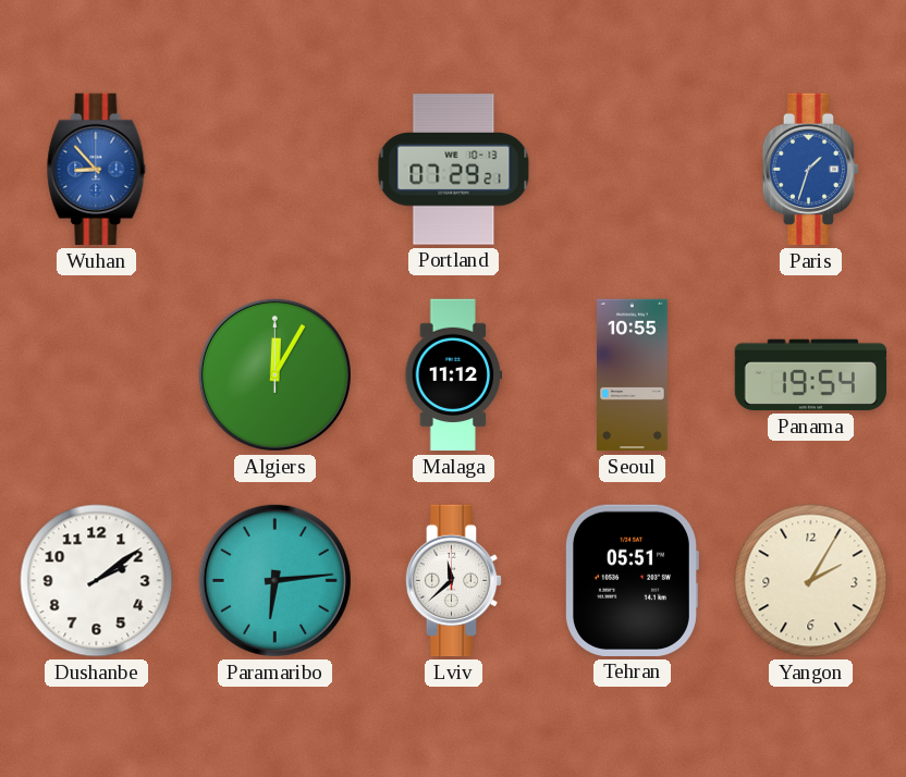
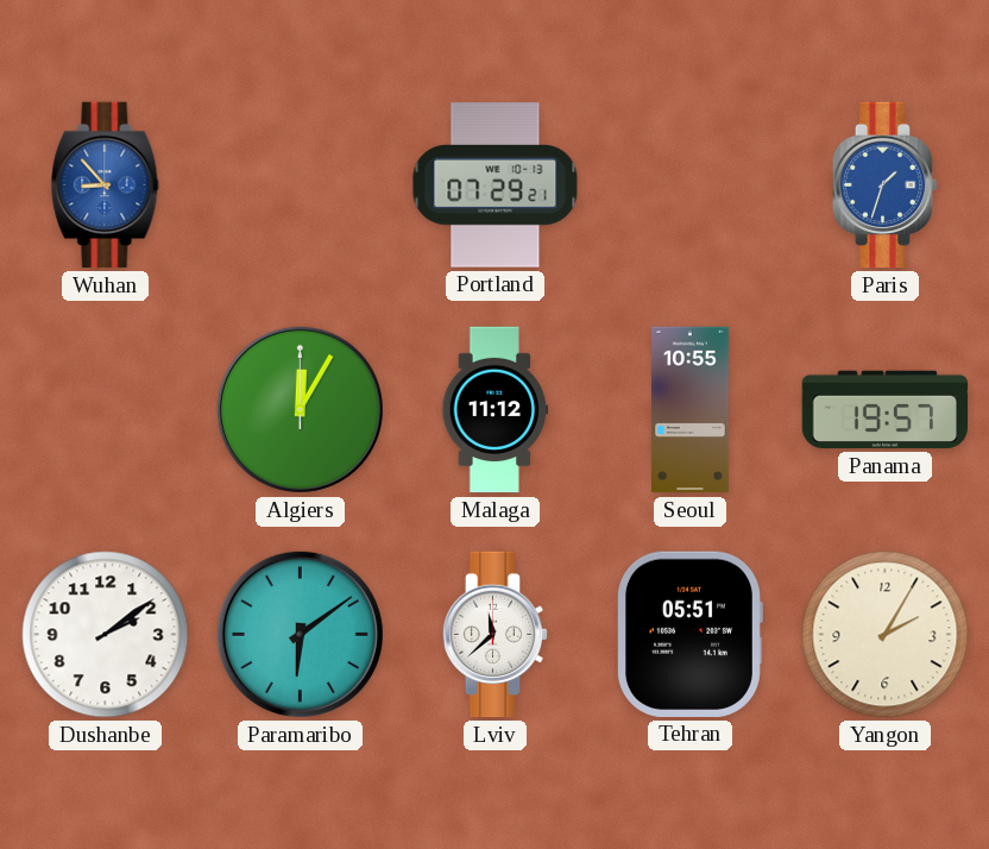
Panama: 19:54 -> 19:57
Paramaribo: 6:14 -> 6:09
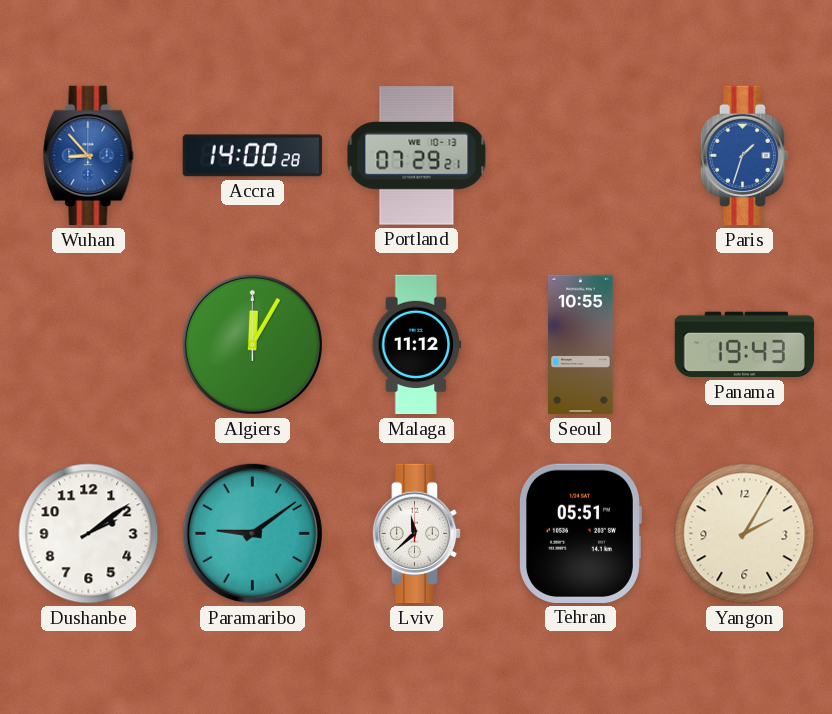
Accra: none -> 14:00
Panama: 19:57 -> 19:43
Paramaribo: 6:09 -> 9:09
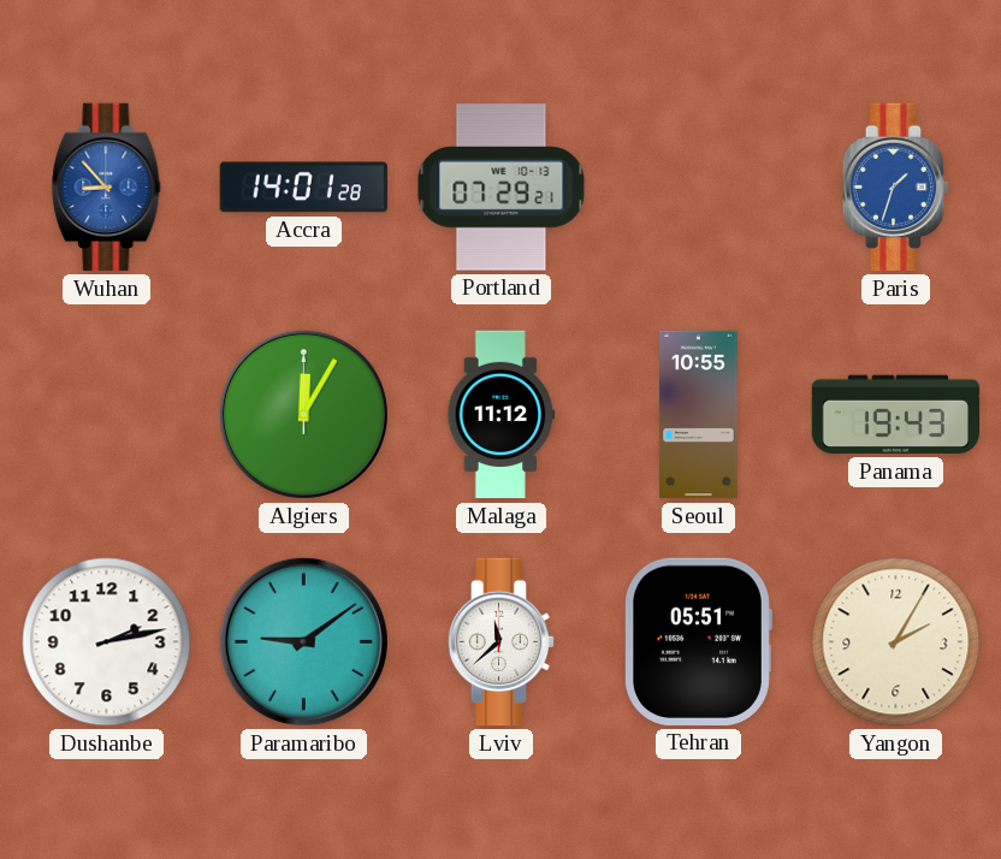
Accra: 14:00 -> 14:01
Dushanbe: 2:09 -> 2:13
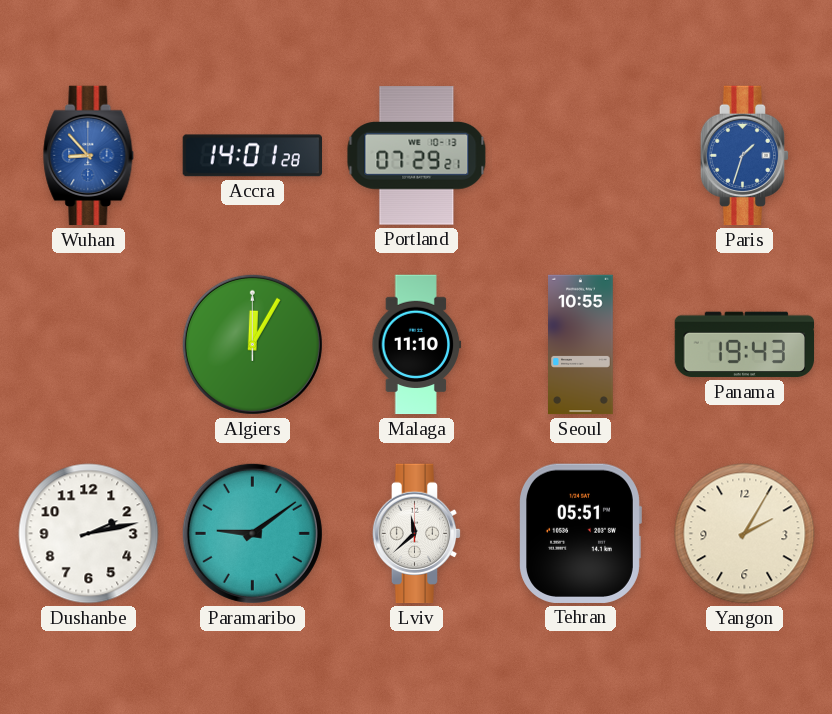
Malaga: 11:12 -> 11:10
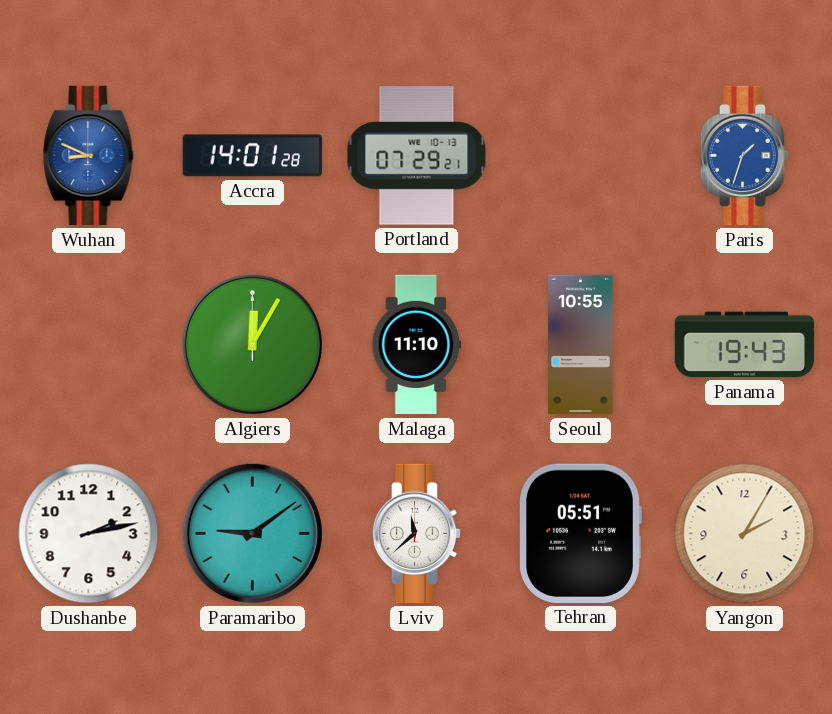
Wuhan: 8:53 -> 8:49
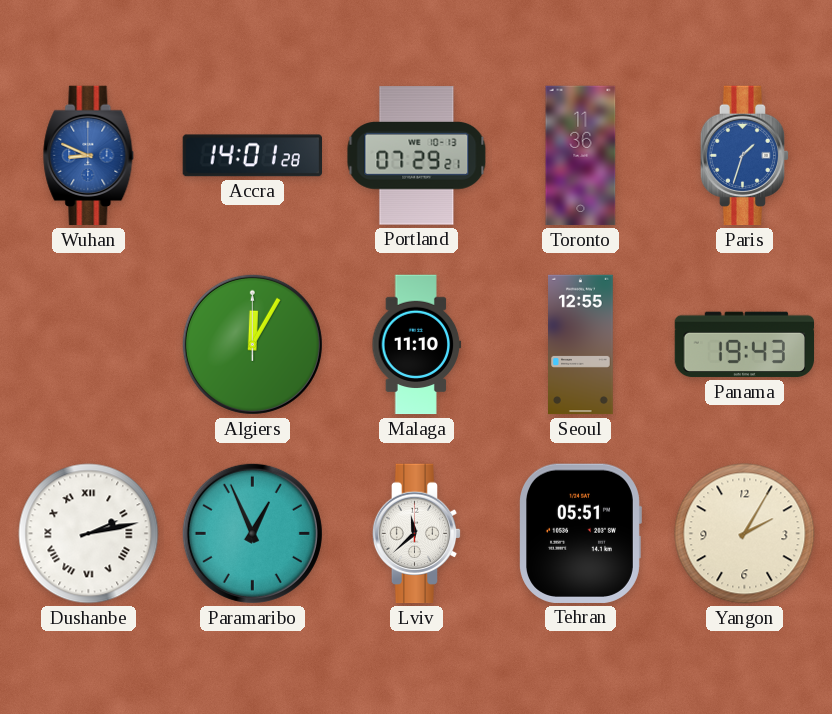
Toronto: none -> 11:36
Seoul: 10:55 -> 12:55
Dushanbe numerals: Arabic -> Roman
Paramaribo: 9:09 -> 12:56
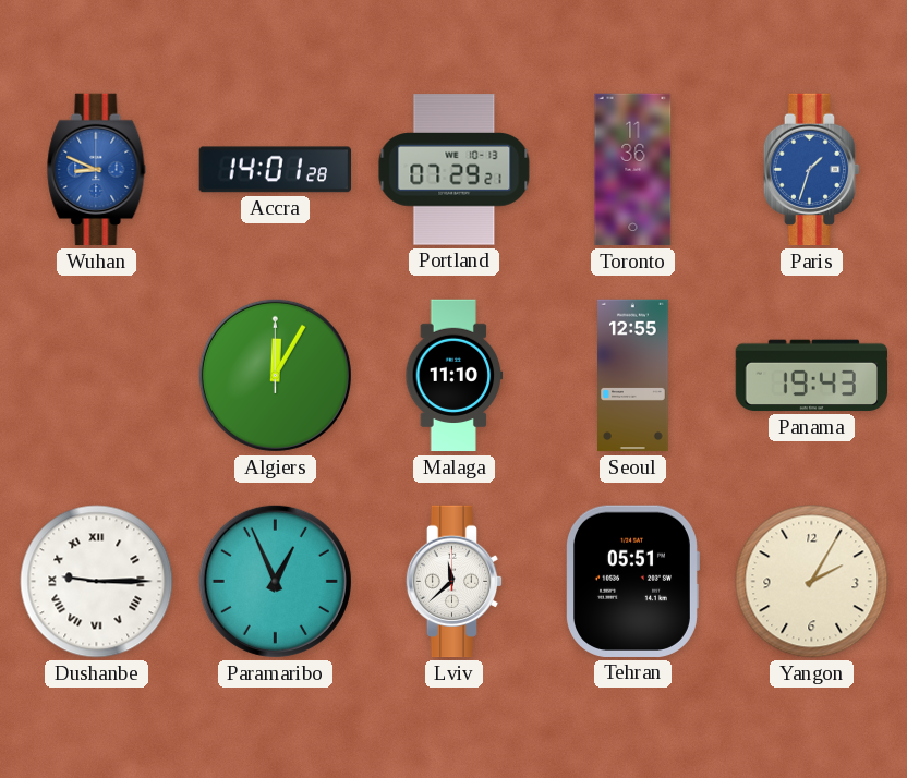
Dushanbe: 2:13 -> 9:15
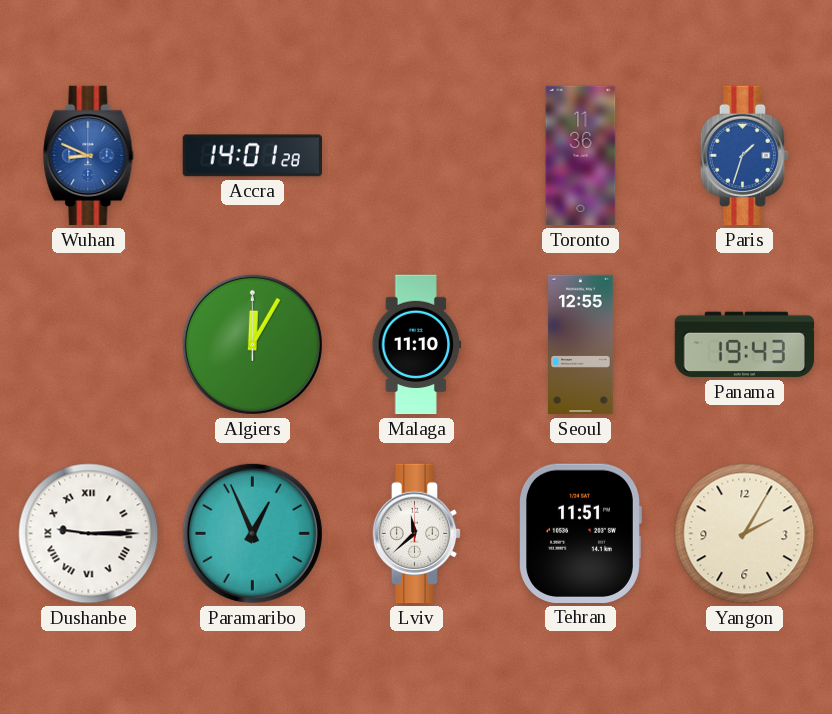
Portland: 07:29 -> none
Tehran: 05:51 -> 11:51
